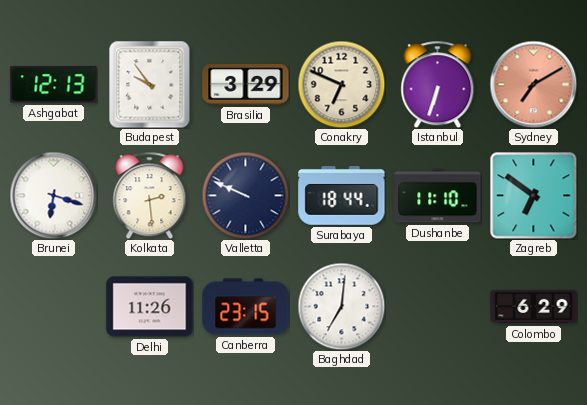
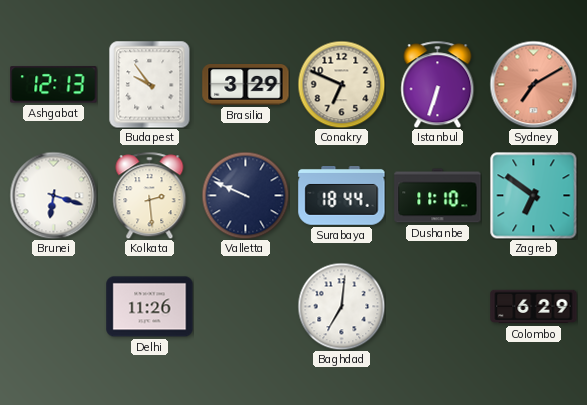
Canberra: 23:15 -> none
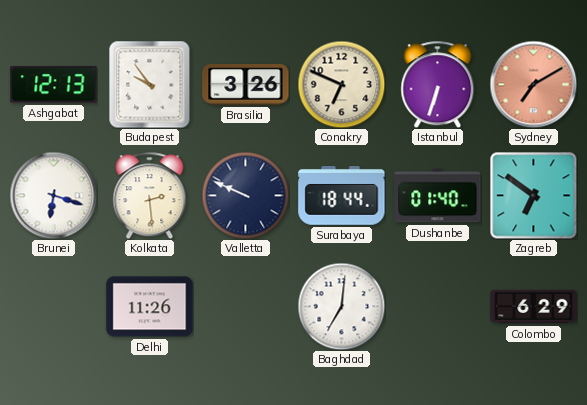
Brasilia: 3:29 -> 3:26
Dushanbe: 11:10 -> 01:40
